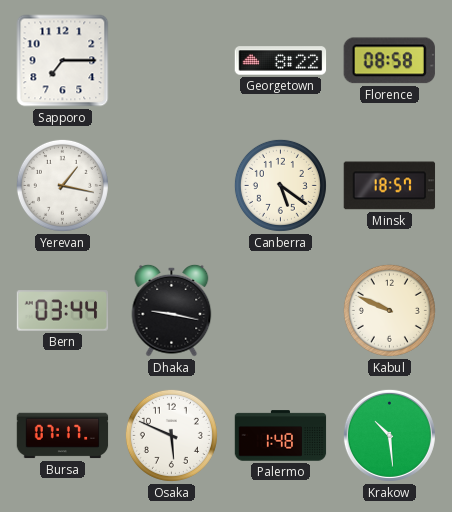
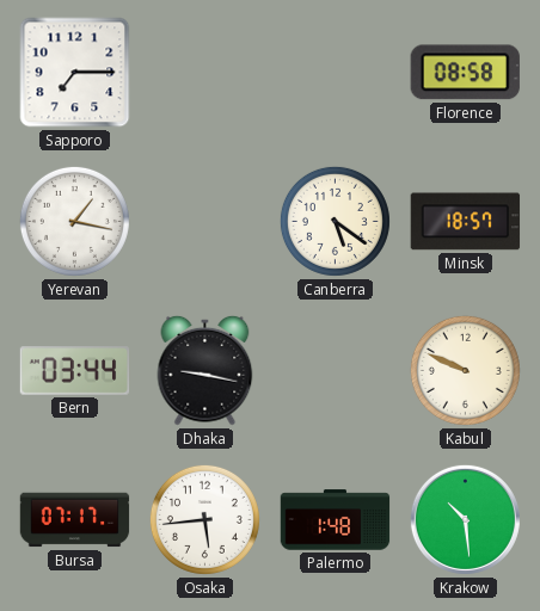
Georgetown: 8:22 -> none
Osaka: 5:49 -> 5:44
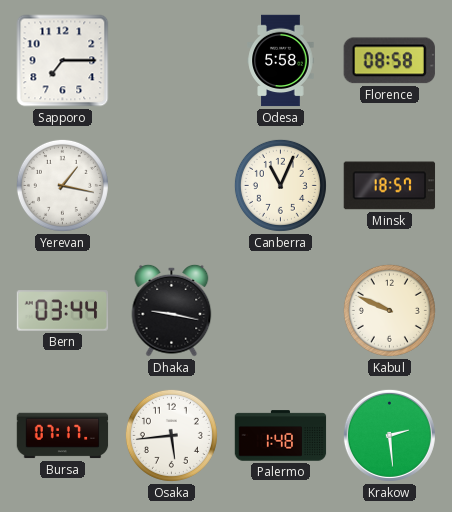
Odesa: none -> 5:58
Canberra: 5:21 -> 11:04
Krakow: 10:29 -> 2:29
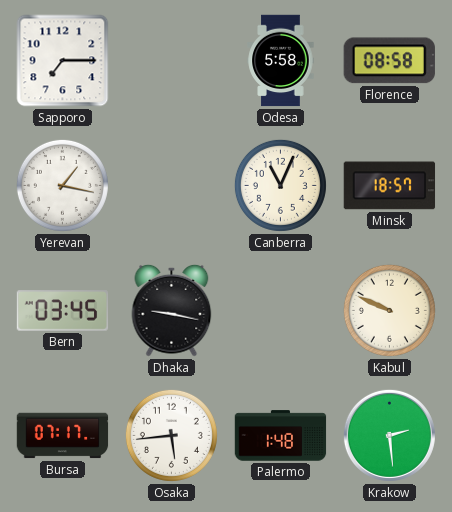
Bern: 03:44 -> 03:45
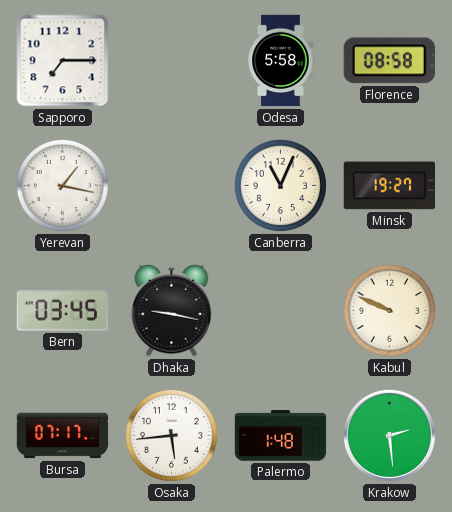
Minsk: 18:57 -> 19:27
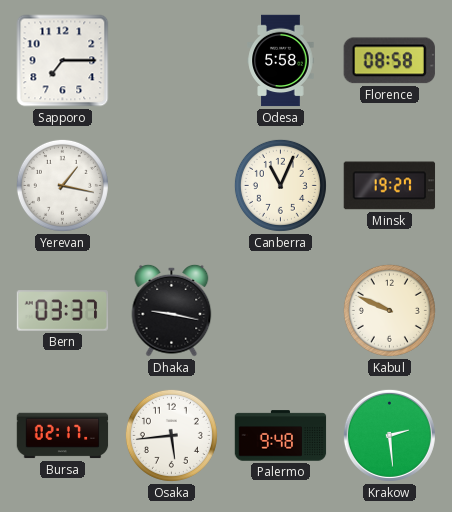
Bern: 03:45 -> 03:37
Bursa: 07:17 -> 02:17
Palermo: 1:48 -> 9:48
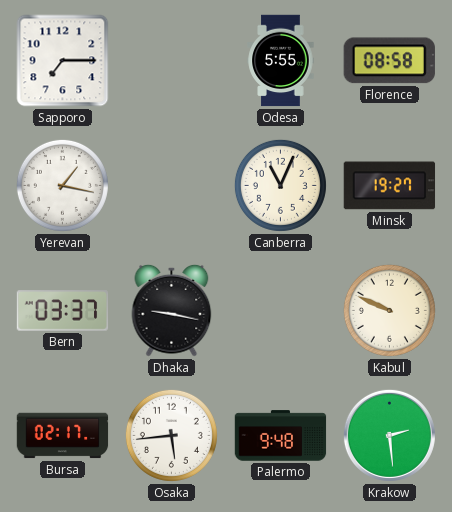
Odesa: 5:58 -> 5:55
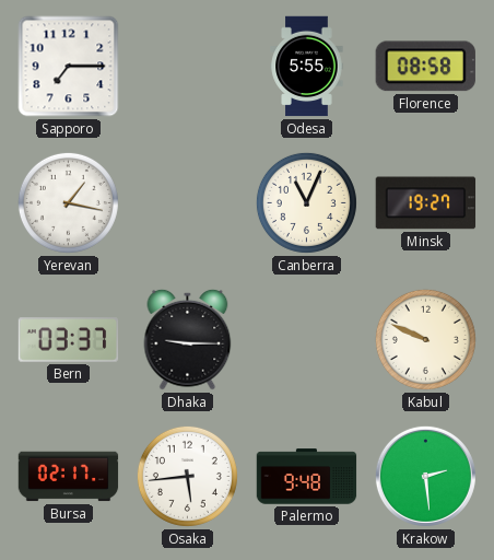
Dhaka: 9:17 -> 9:15
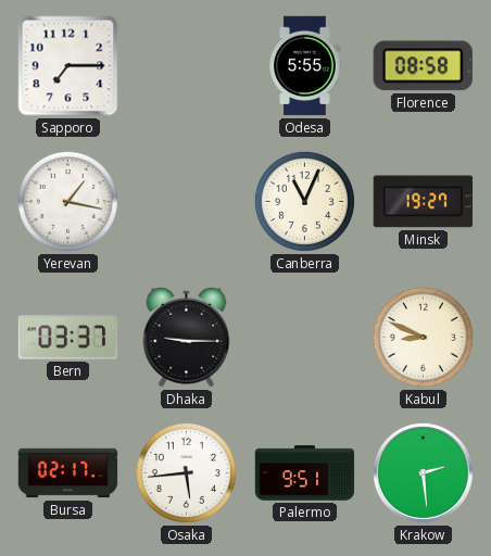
Kabul: 9:49 -> 8:49
Palermo: 9:48 -> 9:51
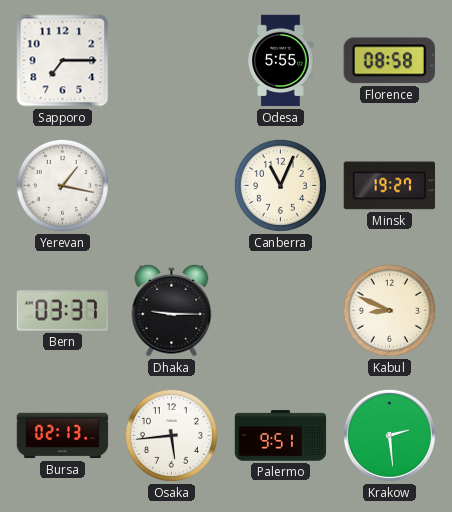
Bursa: 02:17 -> 02:13
